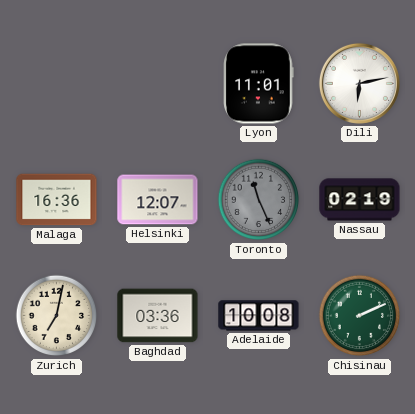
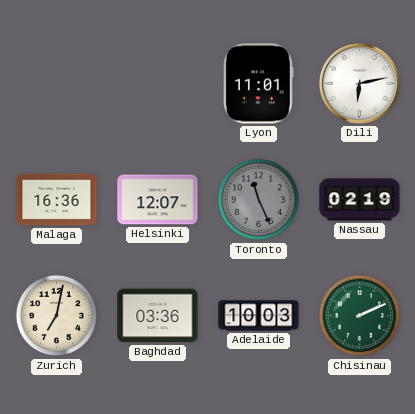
Adelaide: 10:08 -> 10:03
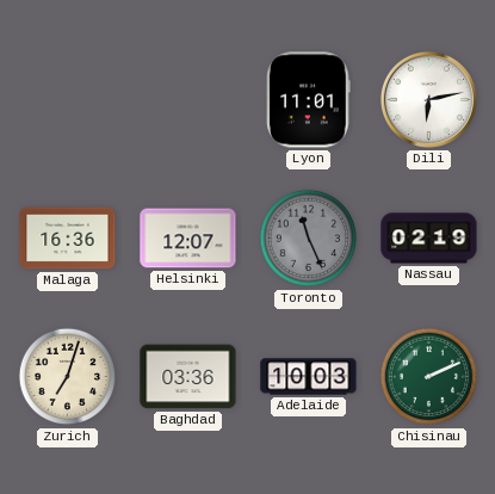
Zurich: 7:02 -> 7:03
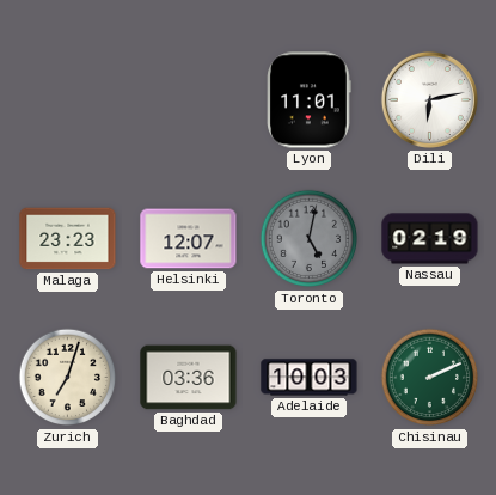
Malaga: 16:36 -> 23:23
Toronto: 11:26 -> 5:02
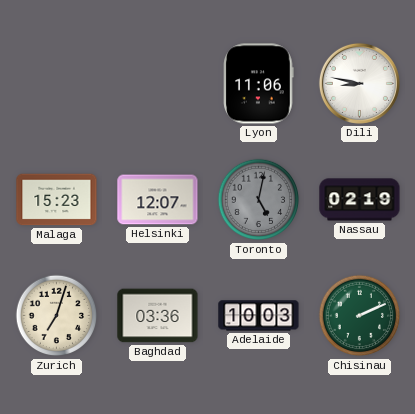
Lyon: 11:01 -> 11:06
Dili: 6:13 -> 8:47
Malaga: 23:23 -> 15:23
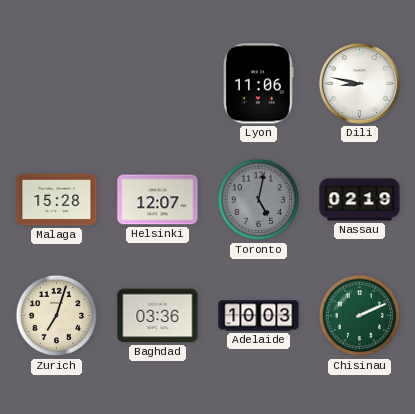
Malaga: 15:23 -> 15:28
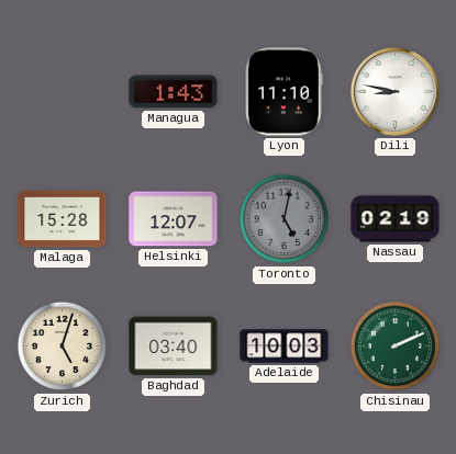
Managua: none -> 1:43
Lyon: 11:06 -> 11:10
Zurich: 7:03 -> 5:03
Baghdad: 03:36 -> 03:40
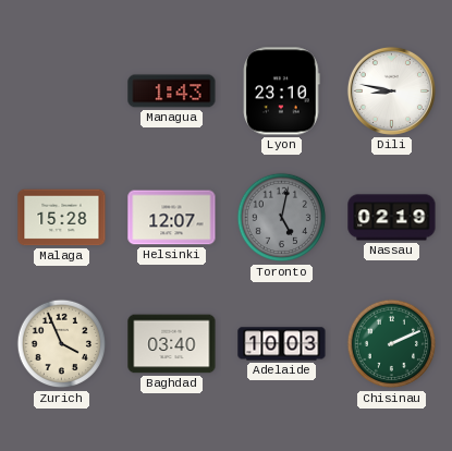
Lyon: 11:10 -> 23:10
Zurich: 5:03 -> 3:56
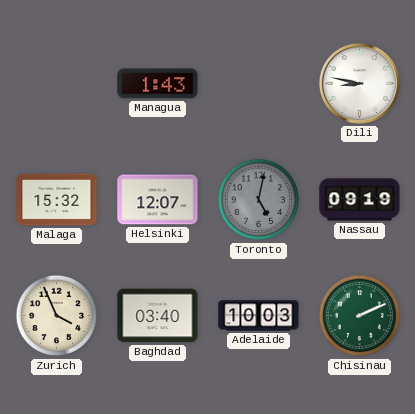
Lyon: 23:10 -> none
Malaga: 15:28 -> 15:32
Nassau: 02:19 -> 09:19
